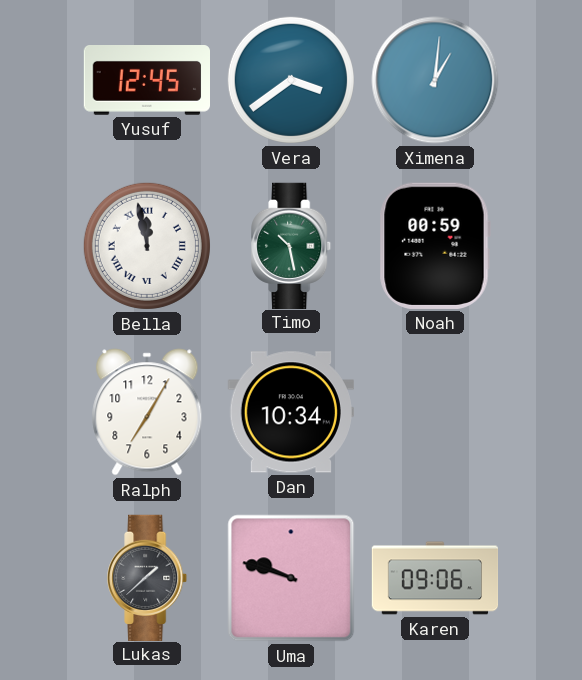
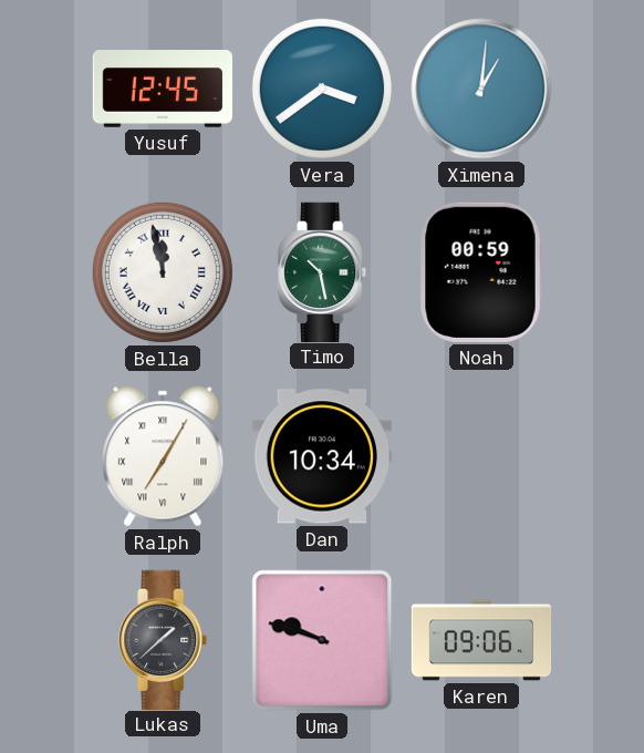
Ralph numerals: Arabic -> Roman
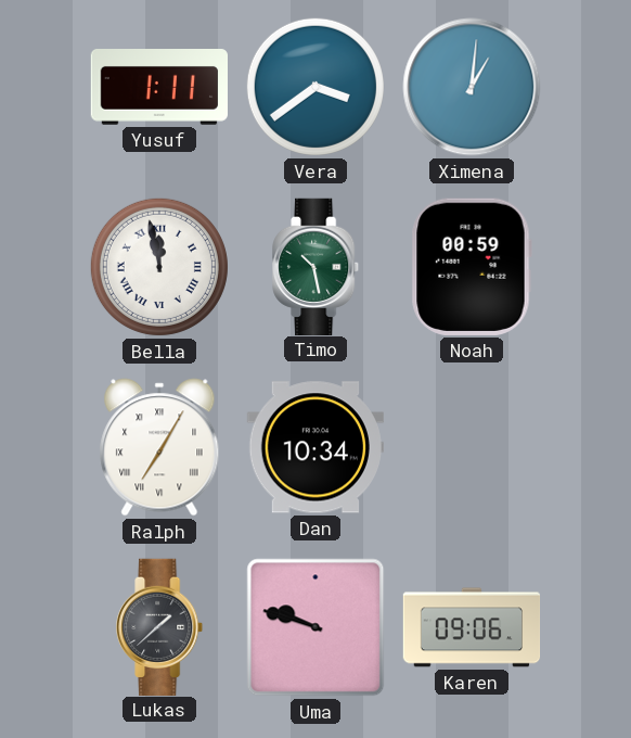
Yusuf: 12:45 -> 1:11
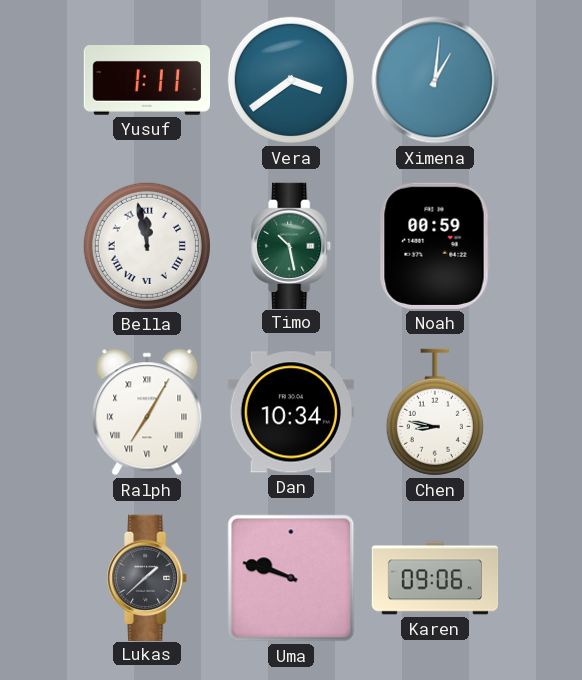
Chen: none -> 8:47
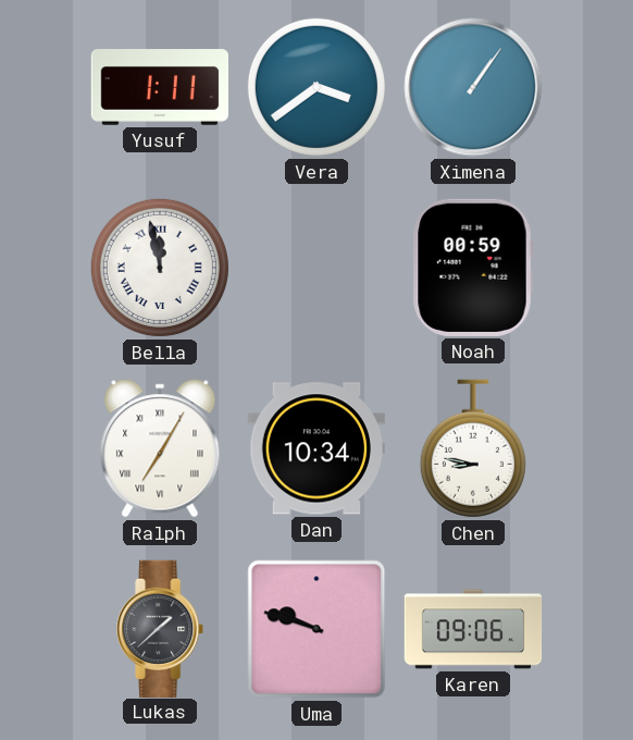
Ximena: 1:01 -> 1:06
Timo: 10:28 -> none
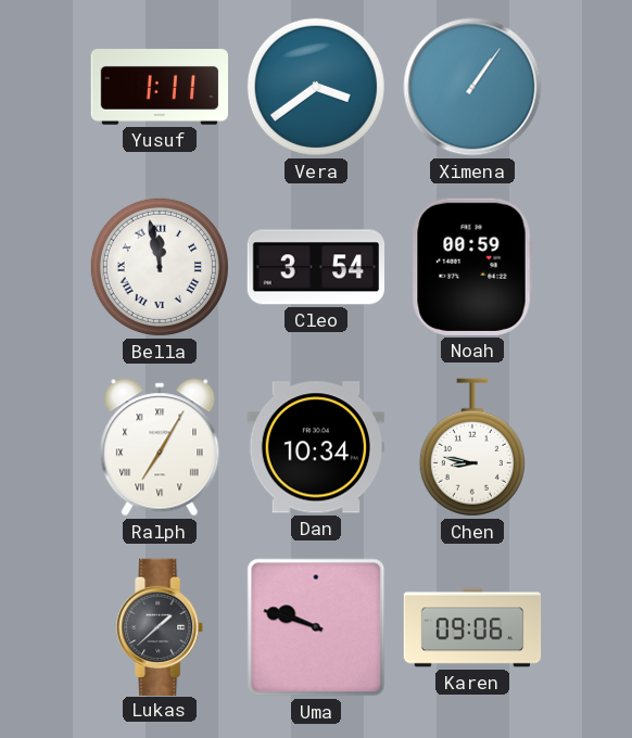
Cleo: none -> 3:54
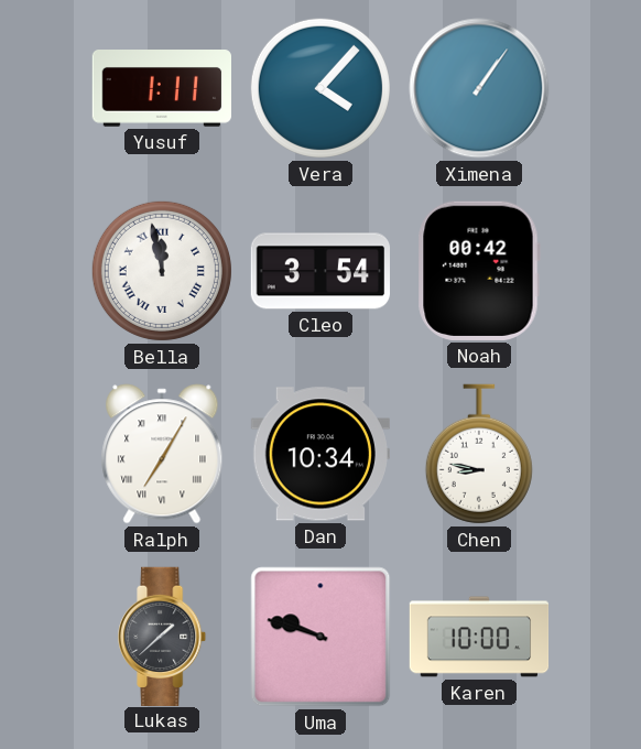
Vera: 3:39 -> 4:07
Noah: 00:59 -> 00:42
Karen: 09:06 -> 10:00
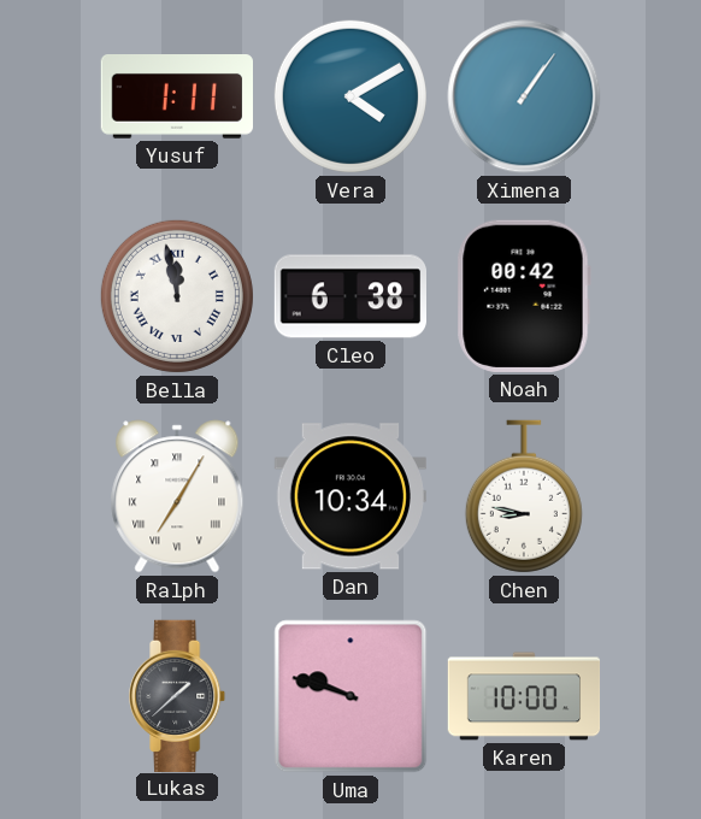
Vera: 4:07 -> 4:10
Cleo: 3:54 -> 6:38
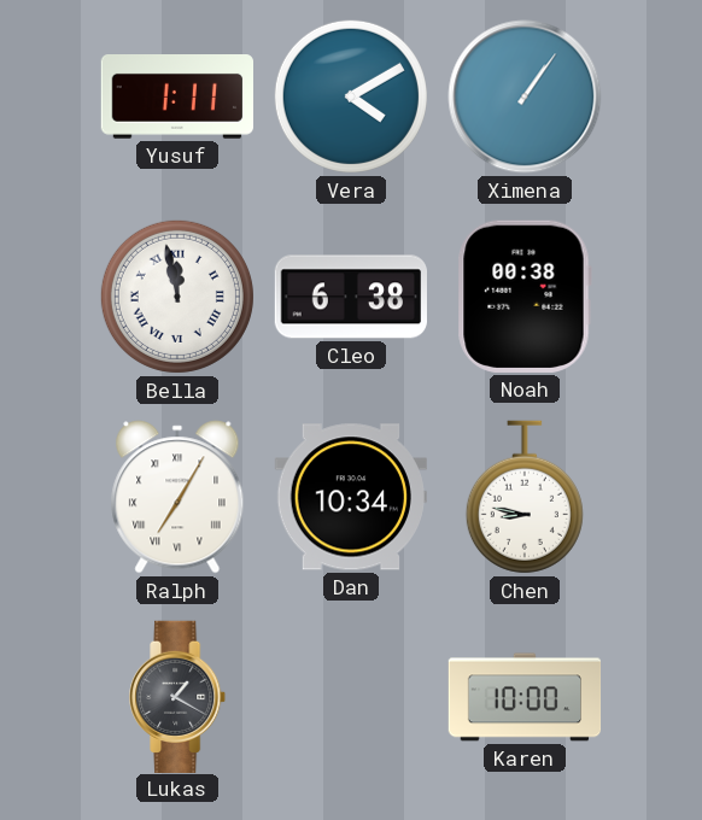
Noah: 00:42 -> 00:38
Lukas: 1:38 -> 1:20
Uma: 9:48 -> none
